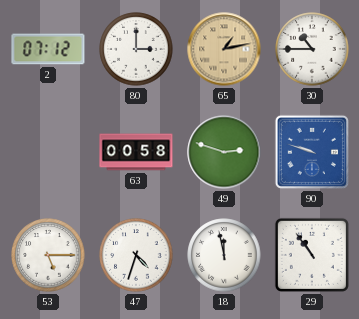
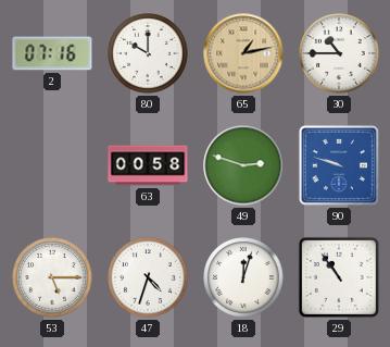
2: 07:12 -> 07:16
80: 3:00 -> 10:00
18: 11:58 -> 12:03
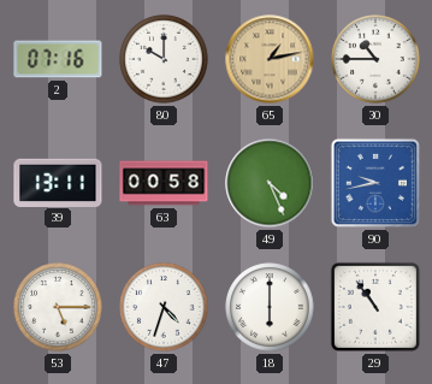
39: none -> 13:11
49: 2:48 -> 4:26
90: 9:48 -> 9:43
18: 12:03 -> 6:00
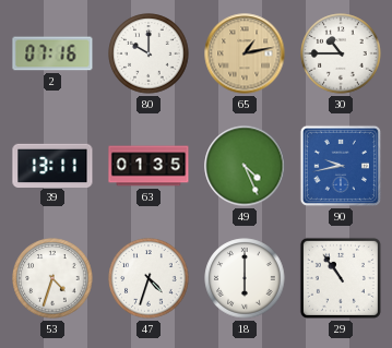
63: 00:58 -> 01:35
53: 5:15 -> 4:33
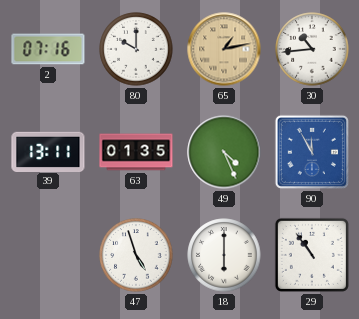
30: 10:45 -> 10:44
90: 9:43 -> 11:55
53: 4:33 -> none
47: 4:33 -> 4:57
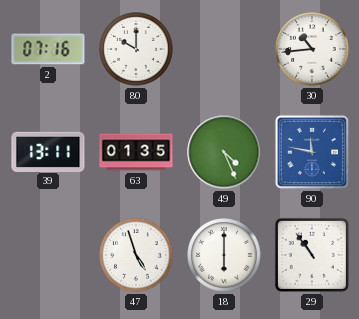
65: 1:13 -> none
90: 11:55 -> 11:47
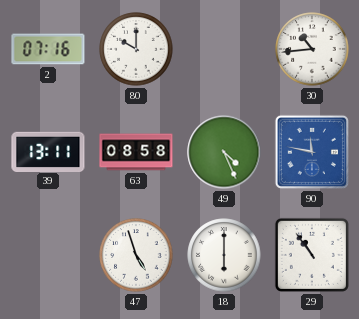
63: 01:35 -> 08:58
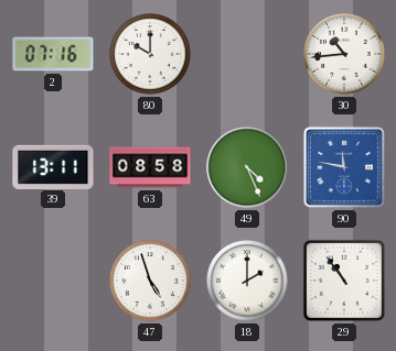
18: 6:00 -> 2:00
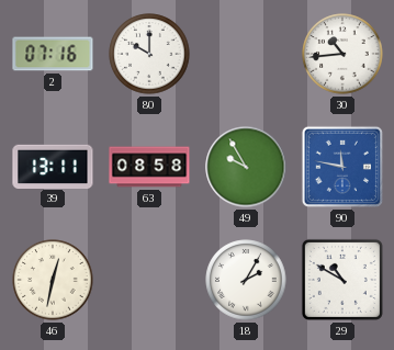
49: 4:26 -> 9:55
46: none -> 12:32
47: 4:57 -> none
18: 2:00 -> 2:05
29: 10:54 -> 10:50
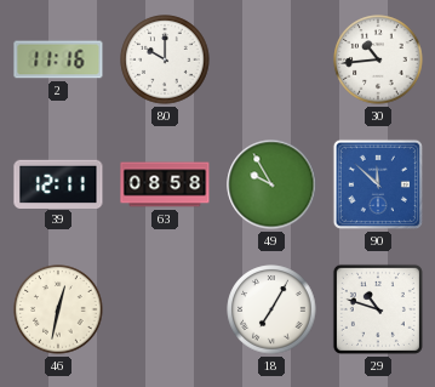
2: 07:16 -> 11:16
39: 13:11 -> 12:11
90: 11:47 -> 11:52
18: 2:05 -> 7:05
29: 10:50 -> 10:48
